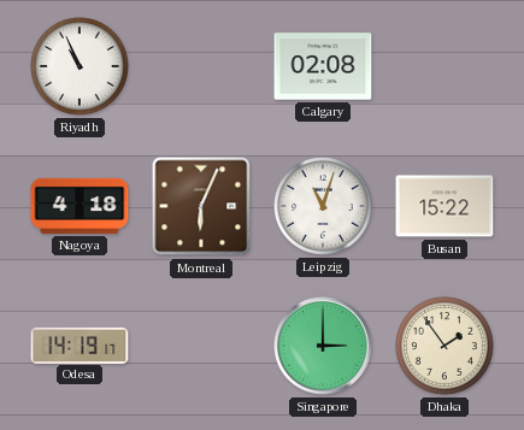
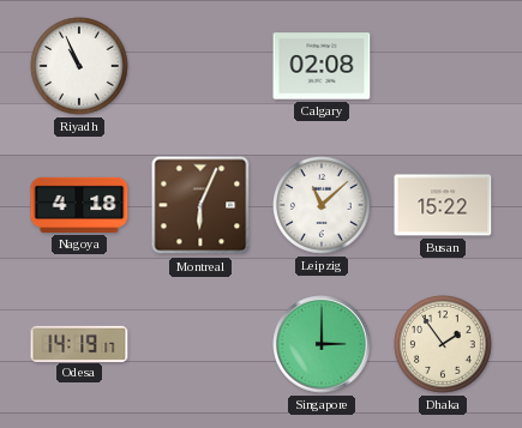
Leipzig: 11:03 -> 11:08
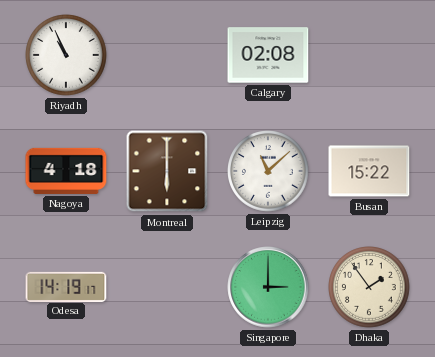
Montreal: 6:04 -> 6:00
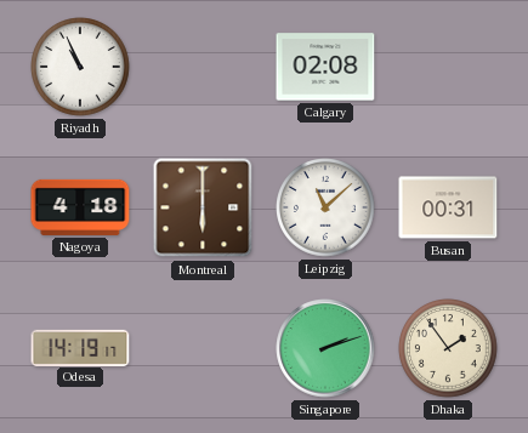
Busan: 15:22 -> 00:31
Singapore: 3:00 -> 2:12
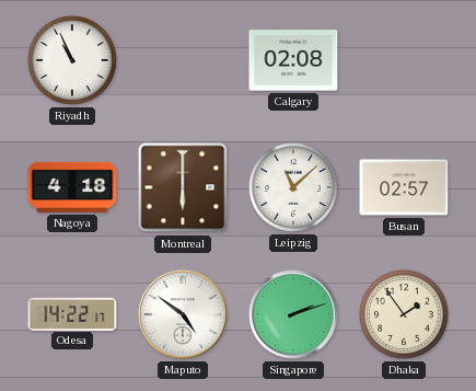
Busan: 00:31 -> 02:57
Odesa: 14:19 -> 14:22
Maputo: none -> 4:51
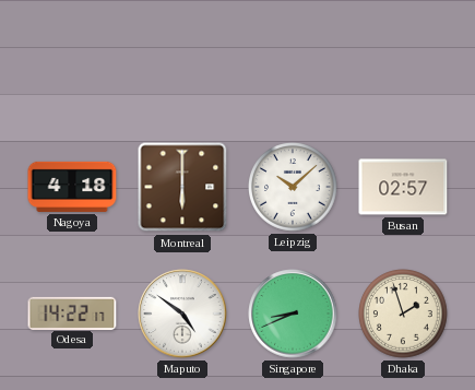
Riyadh: 10:56 -> none
Calgary: 02:08 -> none
Leipzig: 11:08 -> 10:08
Singapore: 2:12 -> 8:41
Dhaka: 1:54 -> 1:57
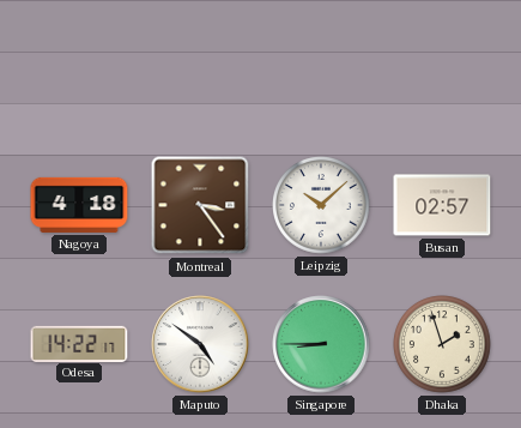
Montreal: 6:00 -> 3:24
Singapore: 8:41 -> 8:45
